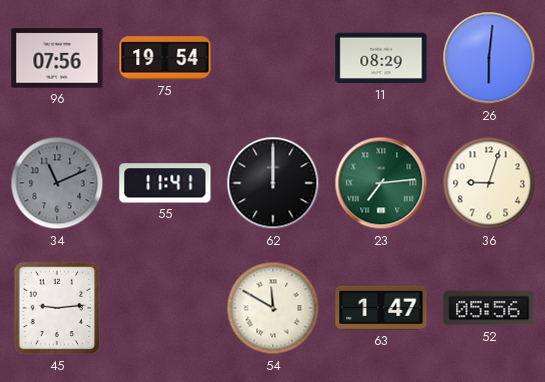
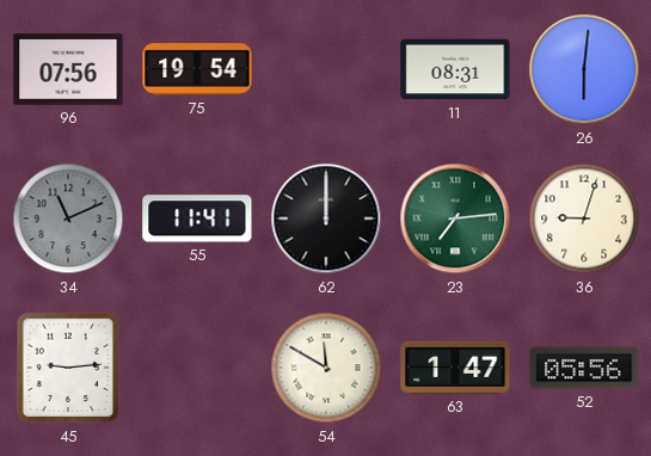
11: 08:29 -> 08:31
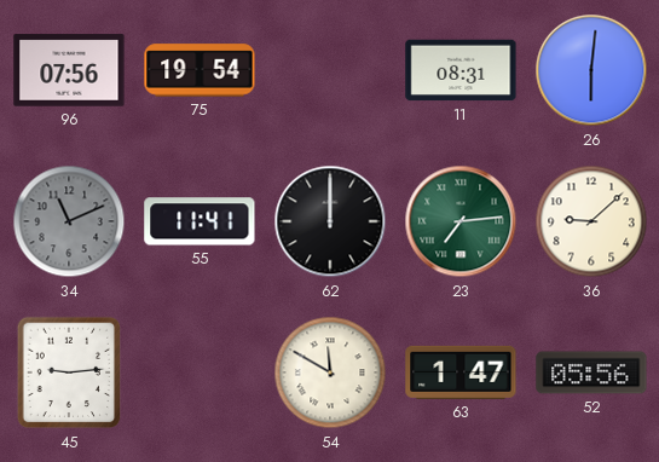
36: 9:03 -> 9:08
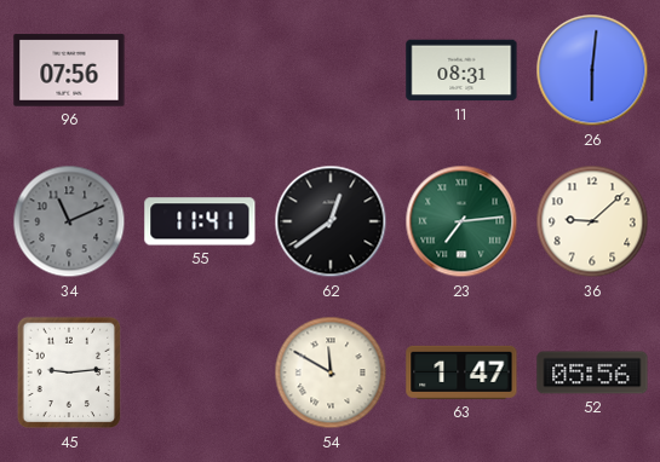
75: 19:54 -> none
62: 12:00 -> 12:39
